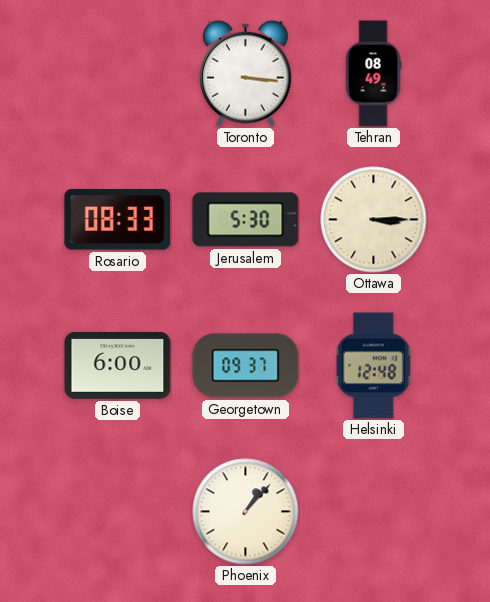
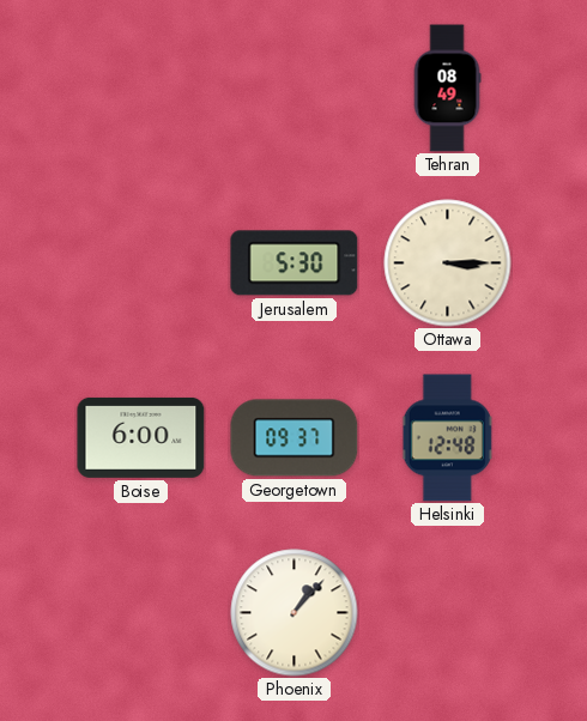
Toronto: 3:16 -> none
Rosario: 08:33 -> none
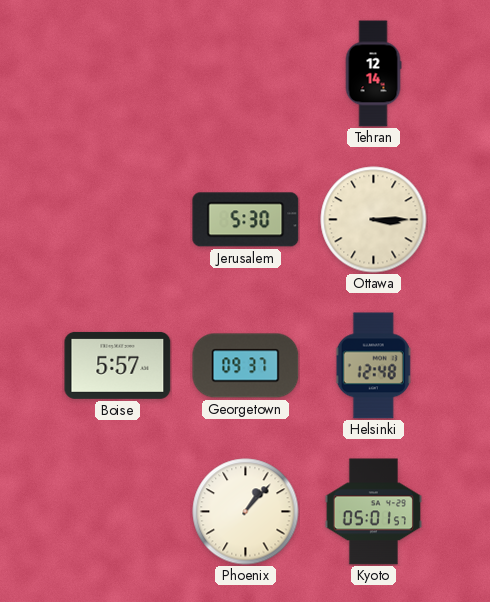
Tehran: 08:49 -> 12:14
Boise: 6:00 -> 5:57
Kyoto: none -> 05:01
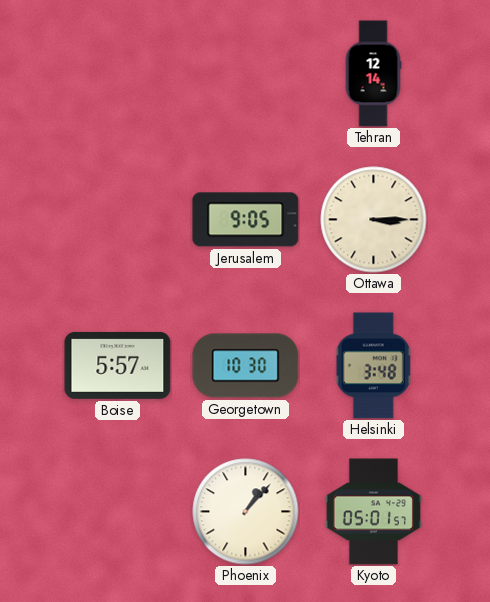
Jerusalem: 5:30 -> 9:05
Georgetown: 09:37 -> 10:30
Helsinki: 12:48 -> 3:48
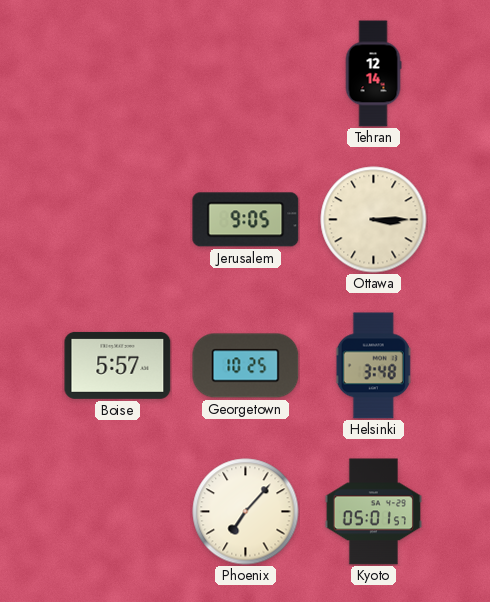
Georgetown: 10:30 -> 10:25
Phoenix: 1:07 -> 7:07
